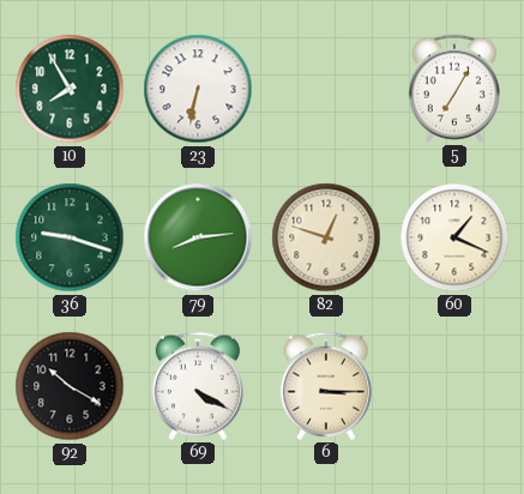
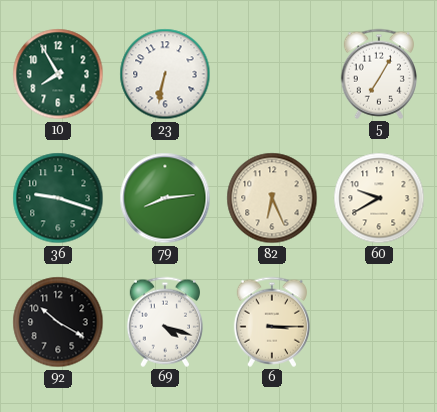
82: 12:48 -> 6:26
60: 1:19 -> 9:40
69: 4:20 -> 4:18
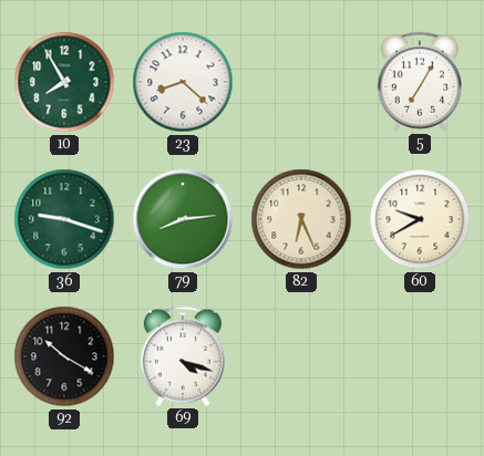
23: 6:32 -> 8:22
6: 3:15 -> none
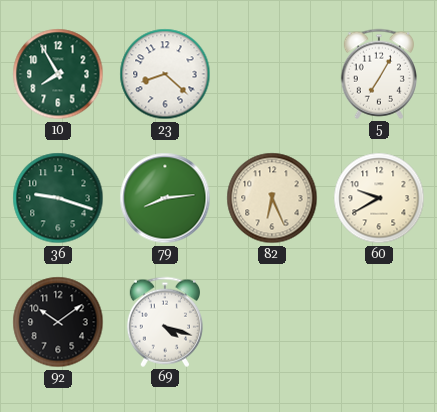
92: 10:20 -> 10:09
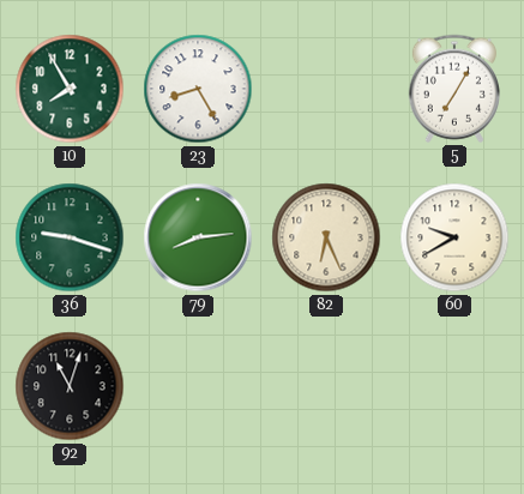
23: 8:22 -> 8:25
92: 10:09 -> 11:03
69: 4:18 -> none
